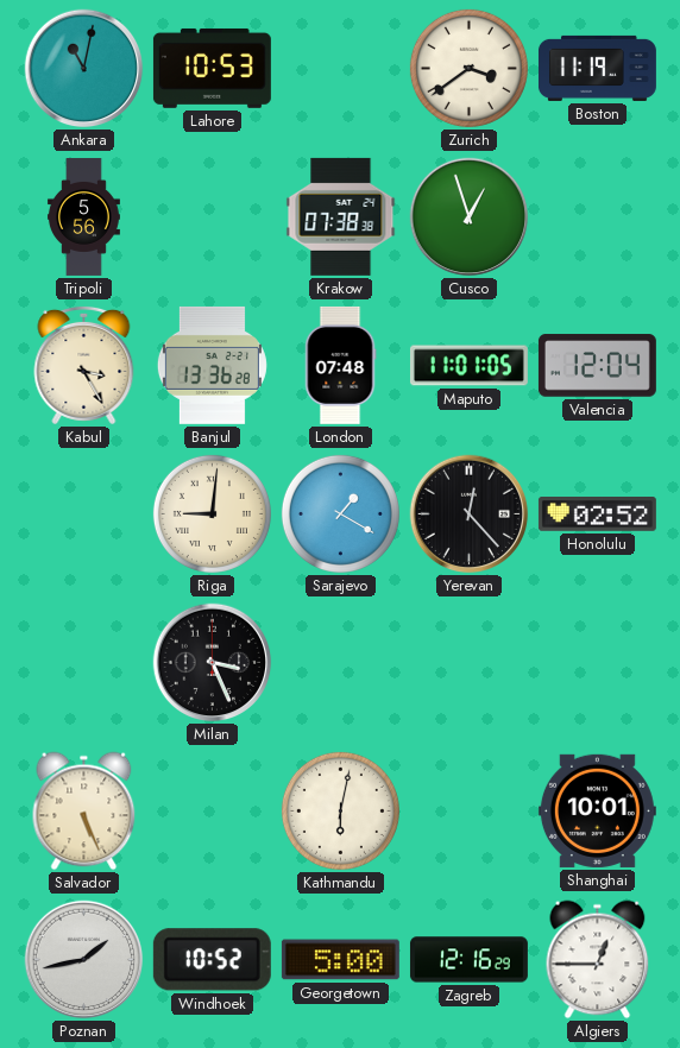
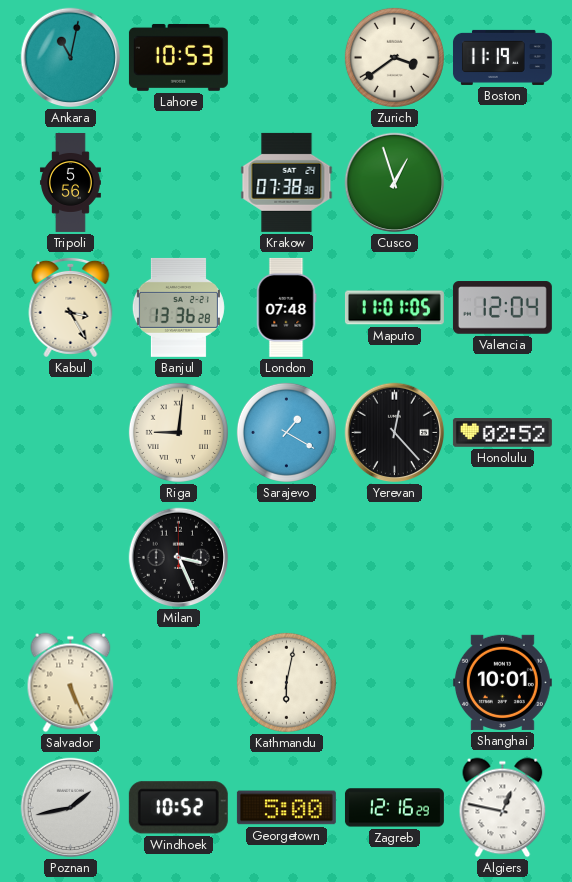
Algiers: 12:45 -> 12:47
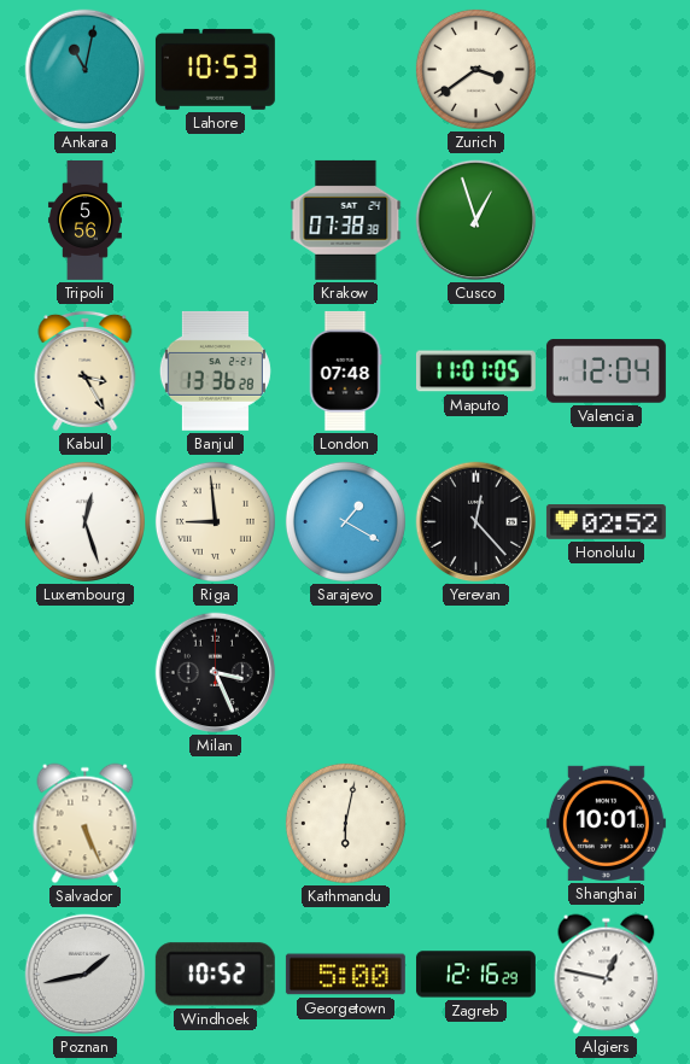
Boston: 11:19 -> none
Luxembourg: none -> 12:27
Riga: 9:01 -> 8:59
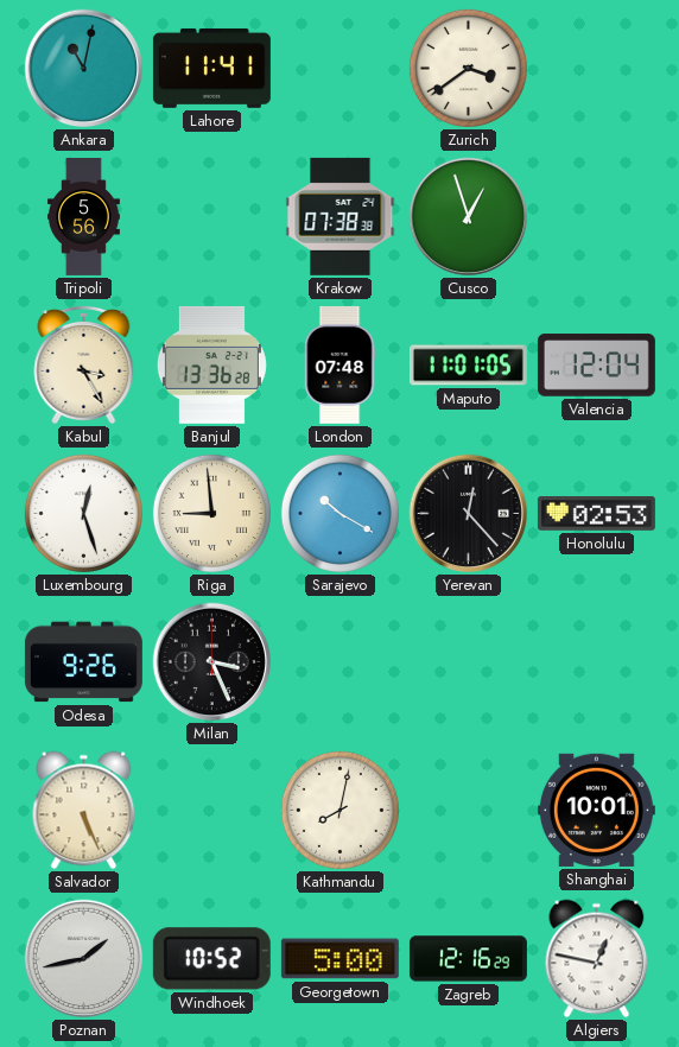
Lahore: 10:53 -> 11:41
Sarajevo: 1:20 -> 10:20
Honolulu: 02:52 -> 02:53
Odesa: none -> 9:26
Kathmandu: 6:02 -> 8:02
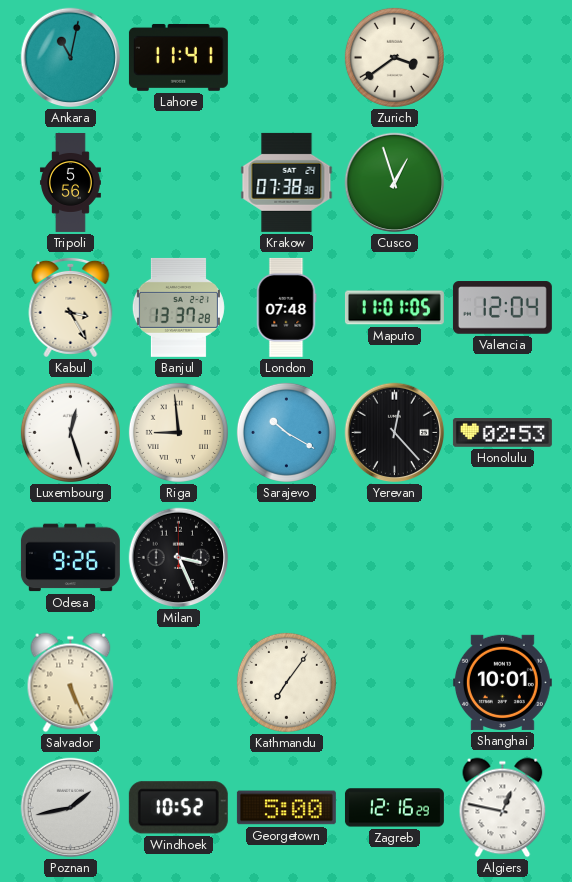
Banjul: 13:36 -> 13:37
Kathmandu: 8:02 -> 7:06
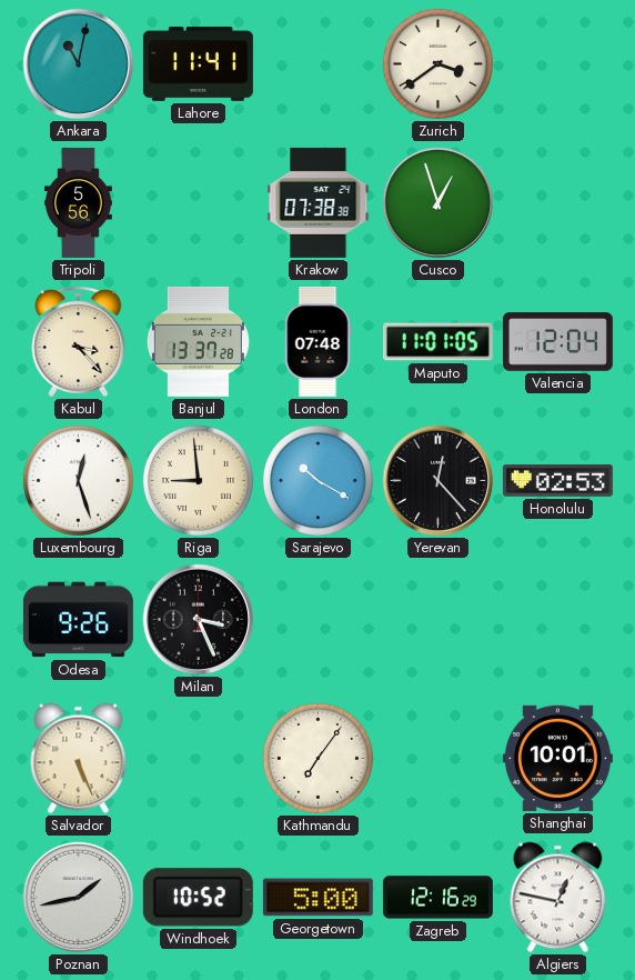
Kabul: 3:25 -> 3:23
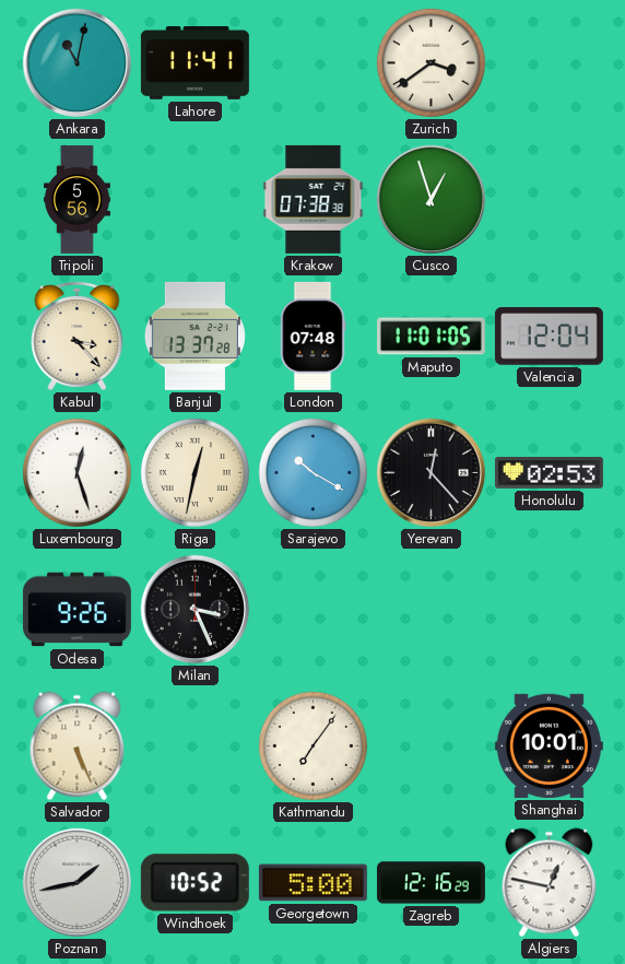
Riga: 8:59 -> 12:32
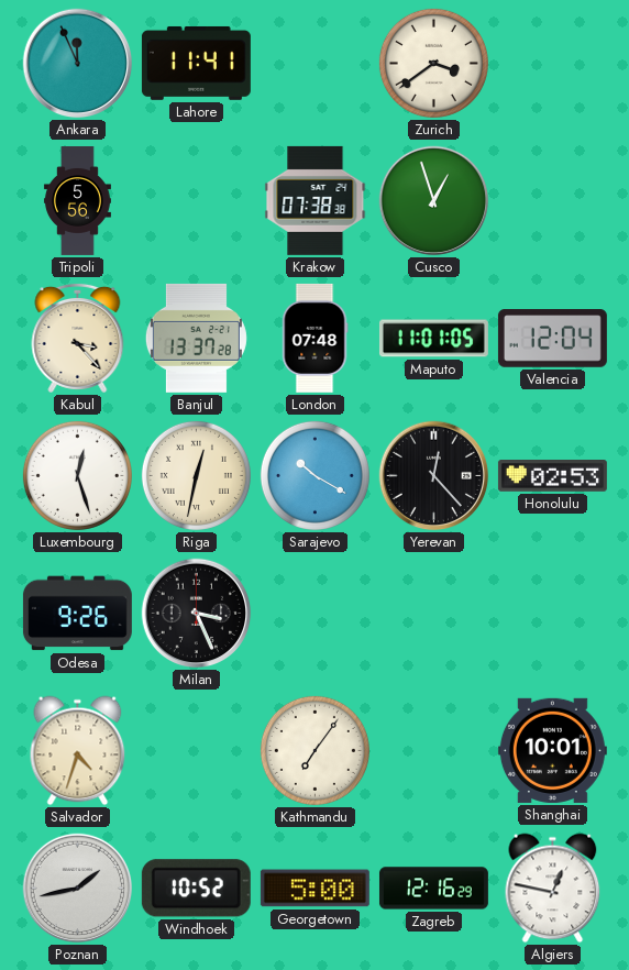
Ankara: 11:02 -> 11:56
Salvador: 5:26 -> 4:33
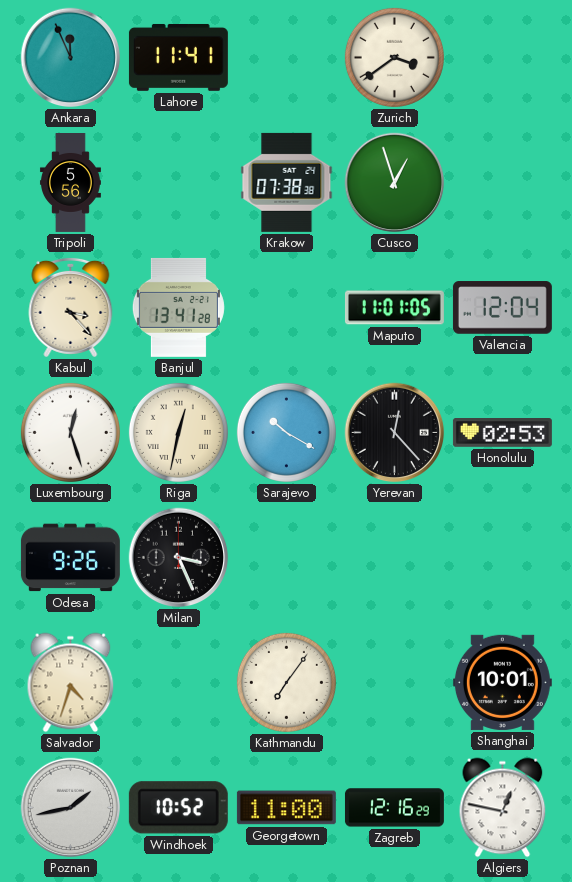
Banjul: 13:37 -> 13:41
London: 07:48 -> none
Georgetown: 5:00 -> 11:00
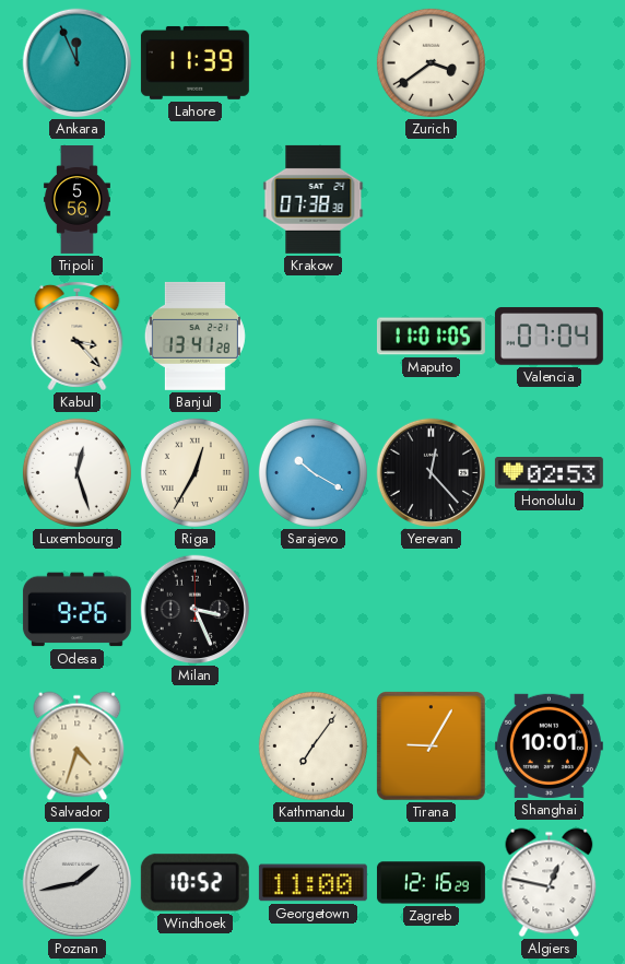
Lahore: 11:41 -> 11:39
Cusco: 12:57 -> none
Valencia: 12:04 -> 07:04
Riga: 12:32 -> 12:35
Tirana: none -> 9:05
